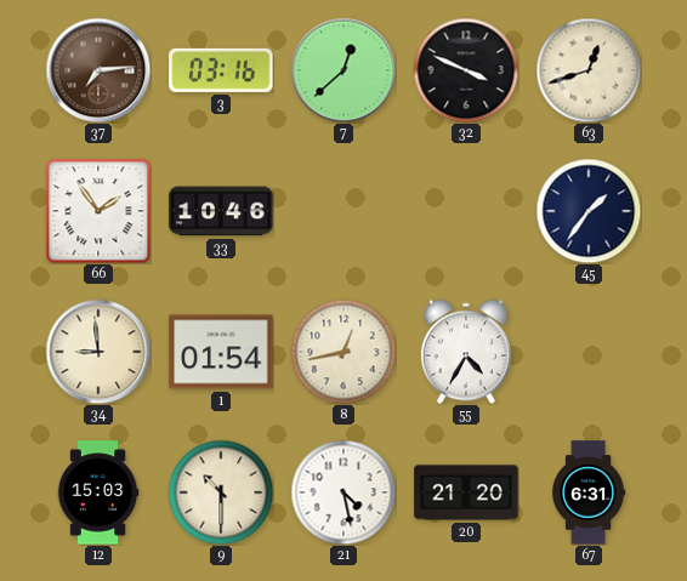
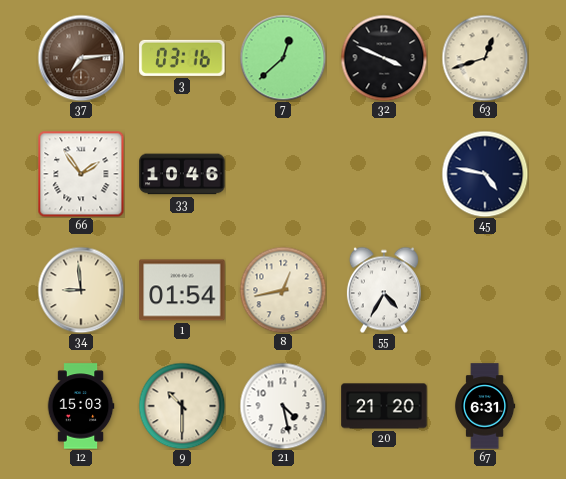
45: 1:36 -> 4:47
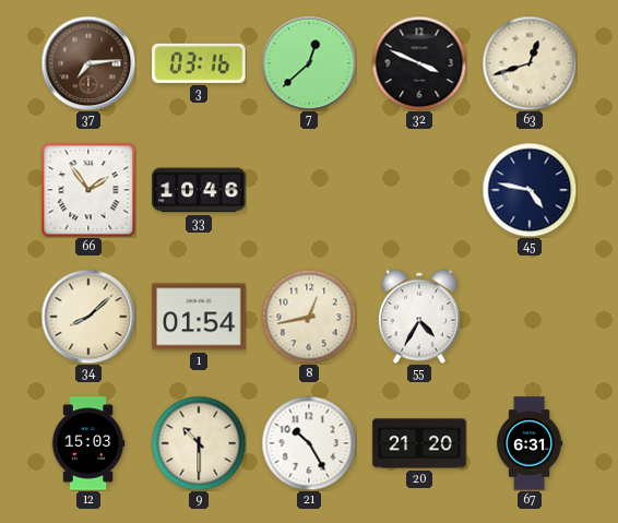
34: 8:59 -> 8:08
21: 4:28 -> 10:25
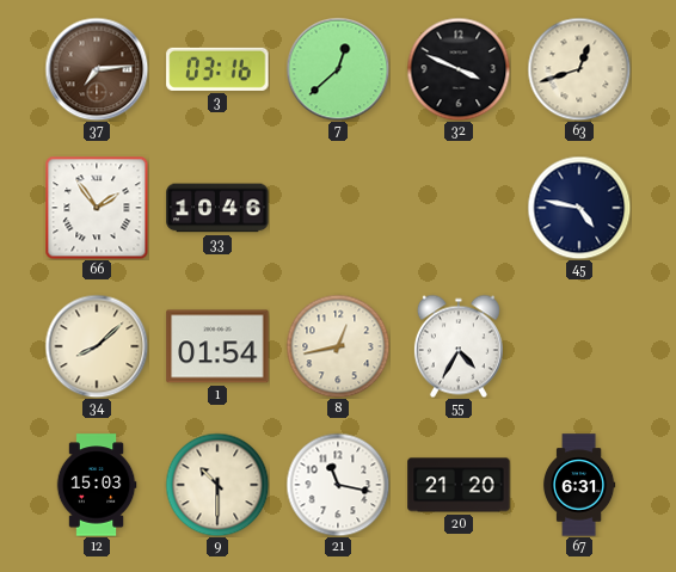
21: 10:25 -> 11:17
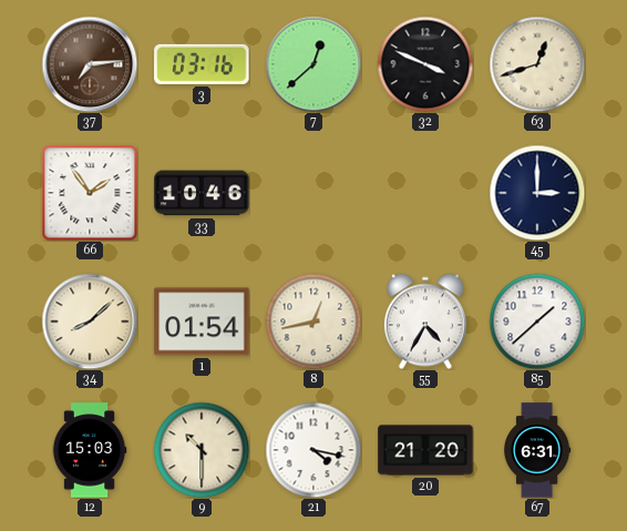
45: 4:47 -> 3:00
85: none -> 1:38
21: 11:17 -> 4:17
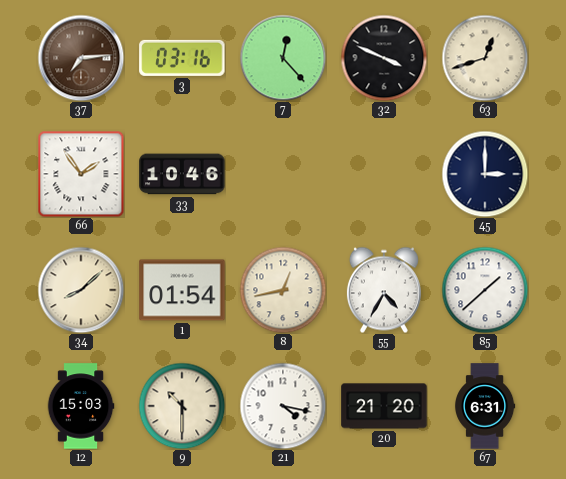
7: 12:38 -> 12:23
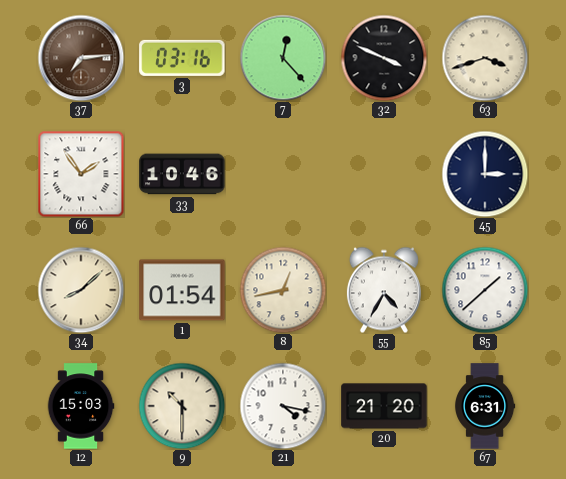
63: 12:42 -> 3:42
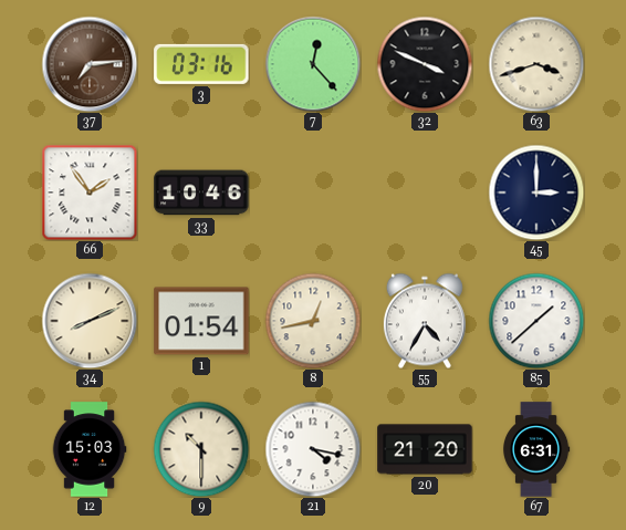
34: 8:08 -> 8:11
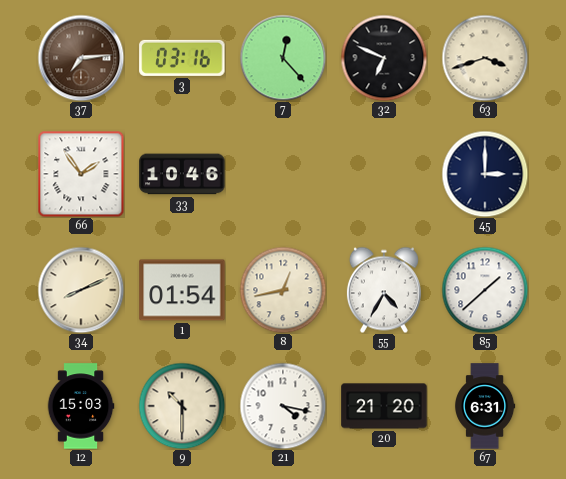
32: 3:49 -> 6:49
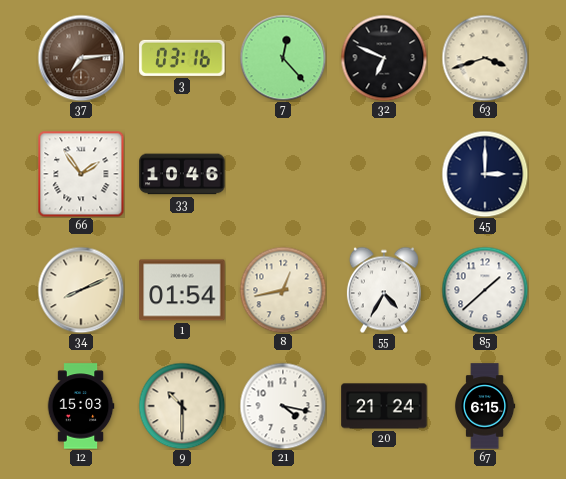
20: 21:20 -> 21:24
67: 6:31 -> 6:15
